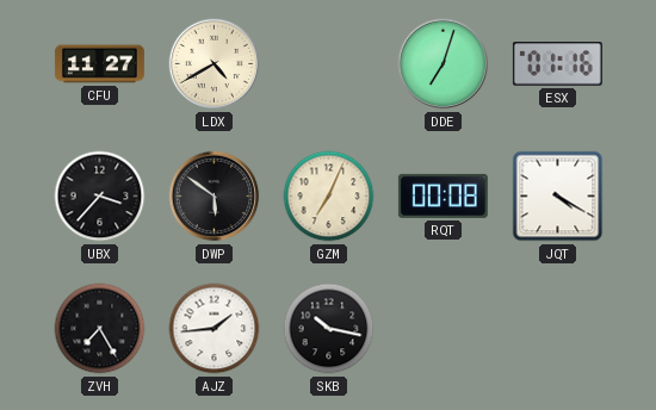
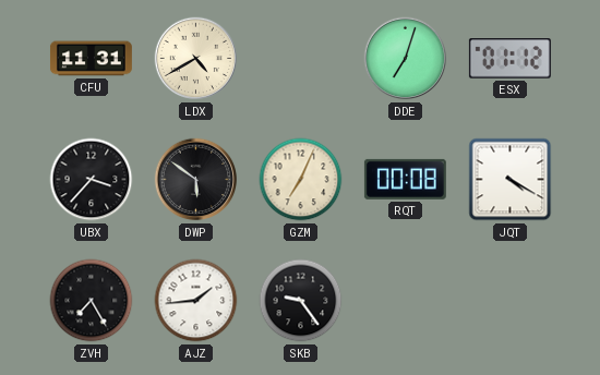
CFU: 11:27 -> 11:31
ESX: 01:16 -> 01:12
SKB: 10:17 -> 9:24
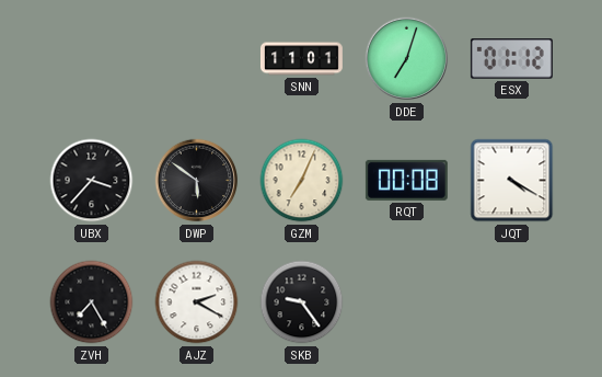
CFU: 11:31 -> none
LDX: 4:40 -> none
SNN: none -> 11:01
AJZ: 1:44 -> 2:20
